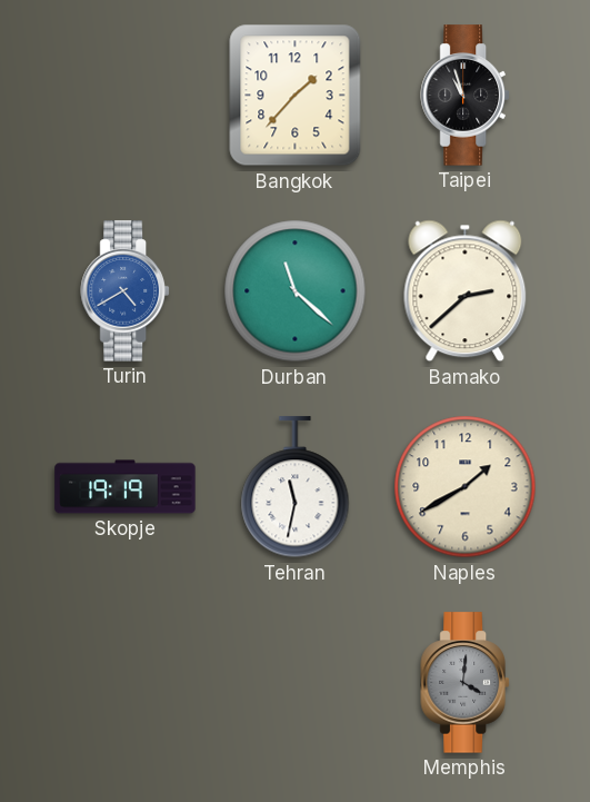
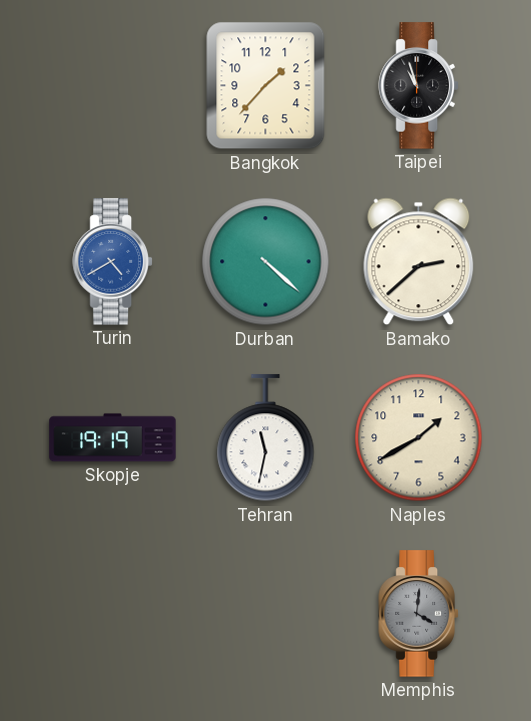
Durban: 11:22 -> 4:22
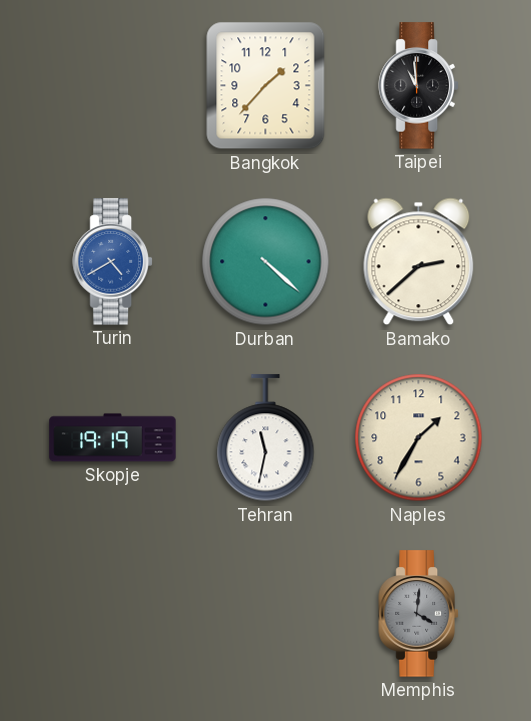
Taipei: 10:57 -> 10:59
Naples: 1:40 -> 1:35
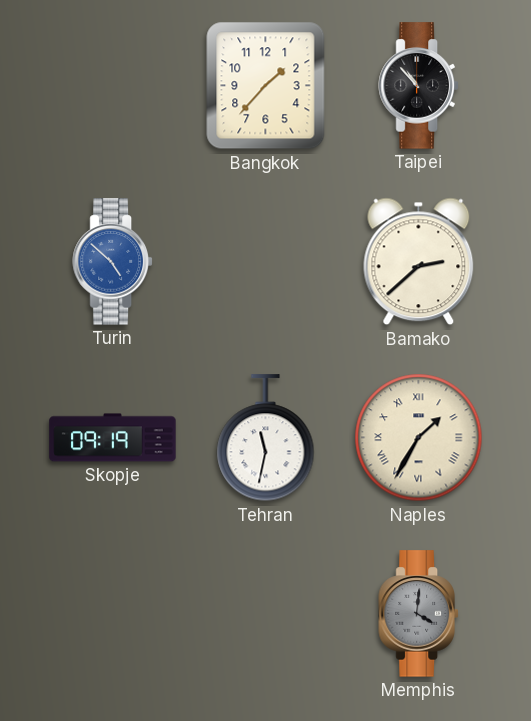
Taipei: 10:59 -> 10:53
Turin: 4:40 -> 4:52
Durban: 4:22 -> none
Skopje: 19:19 -> 09:19
Naples numerals: Arabic -> Roman
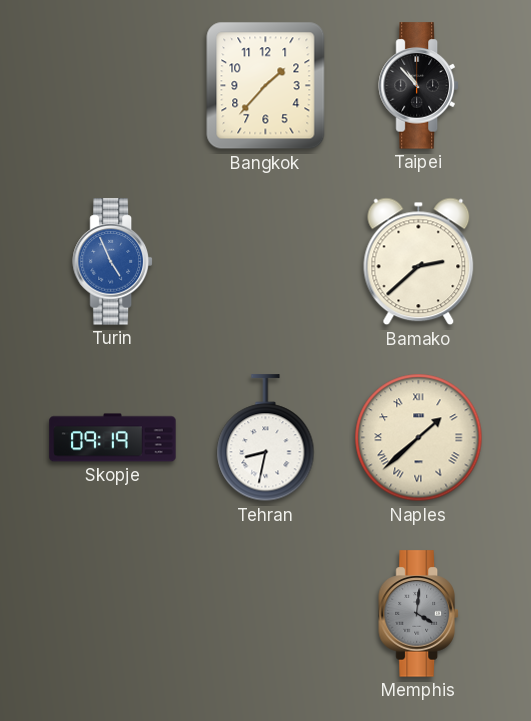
Turin: 4:52 -> 4:56
Tehran: 11:32 -> 8:32
Naples: 1:35 -> 1:38
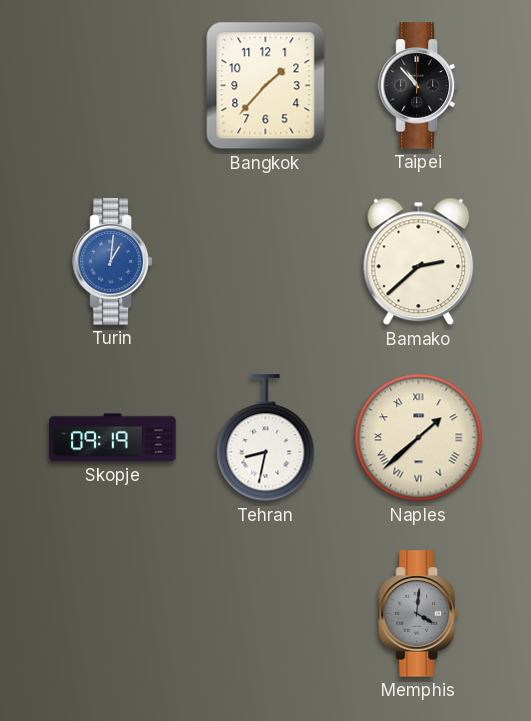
Turin: 4:56 -> 1:01
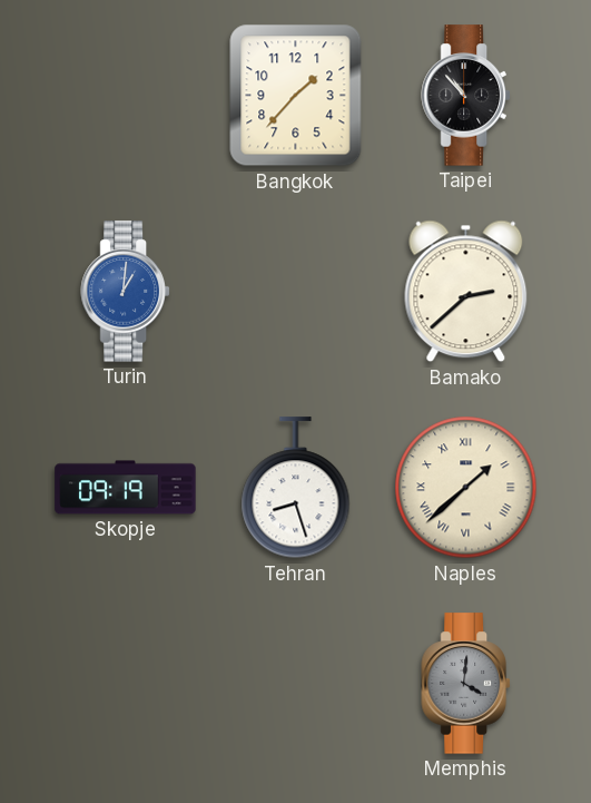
Tehran: 8:32 -> 8:27
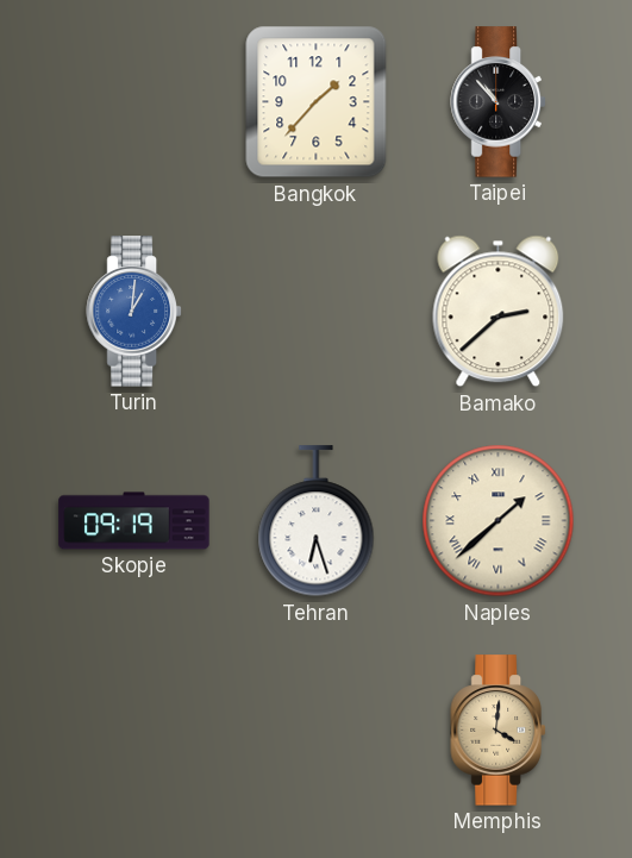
Tehran: 8:27 -> 6:27
Memphis dial: grey -> champagne
